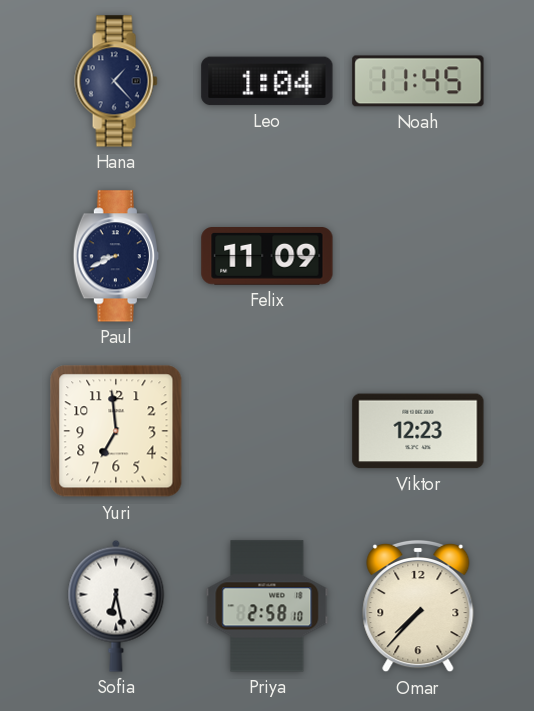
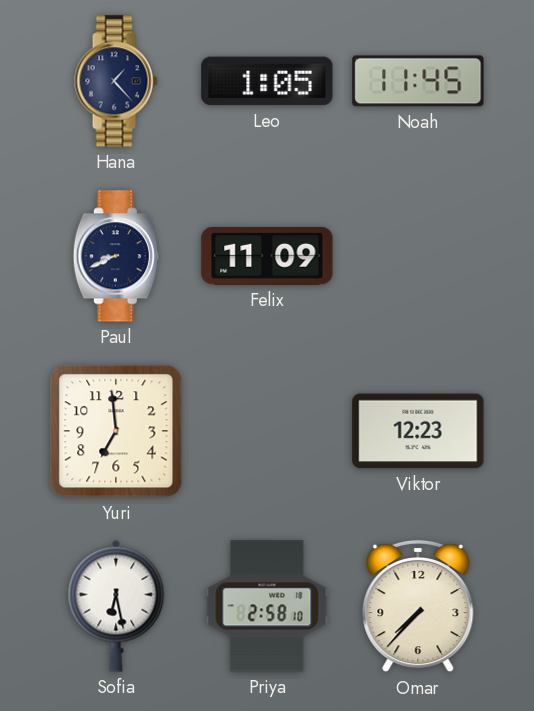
Leo: 1:04 -> 1:05
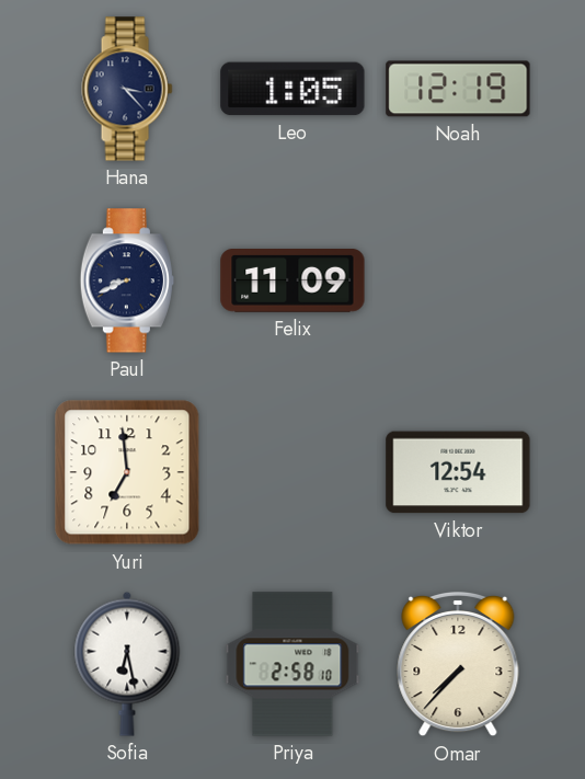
Hana: 1:23 -> 3:23
Noah: 11:45 -> 12:19
Viktor: 12:23 -> 12:54
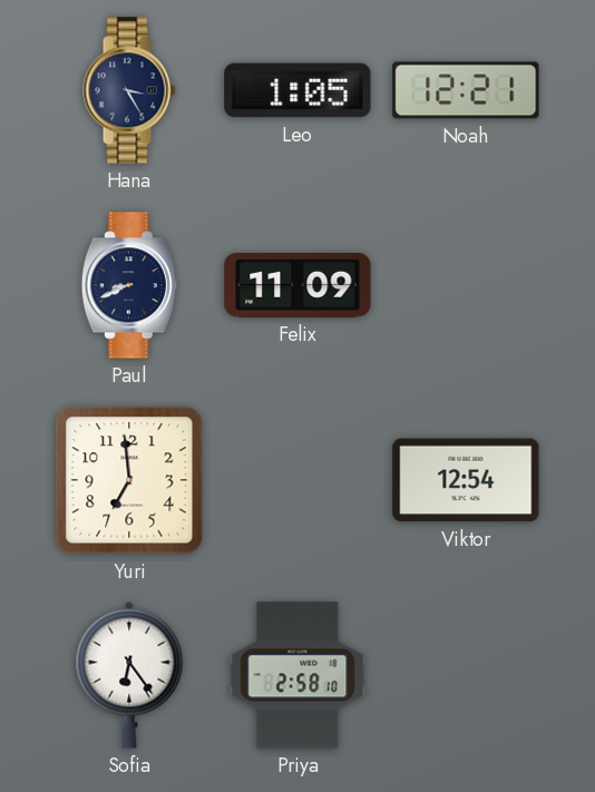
Hana: 3:23 -> 3:25
Noah: 12:19 -> 12:21
Sofia: 6:28 -> 6:24
Omar: 7:37 -> none
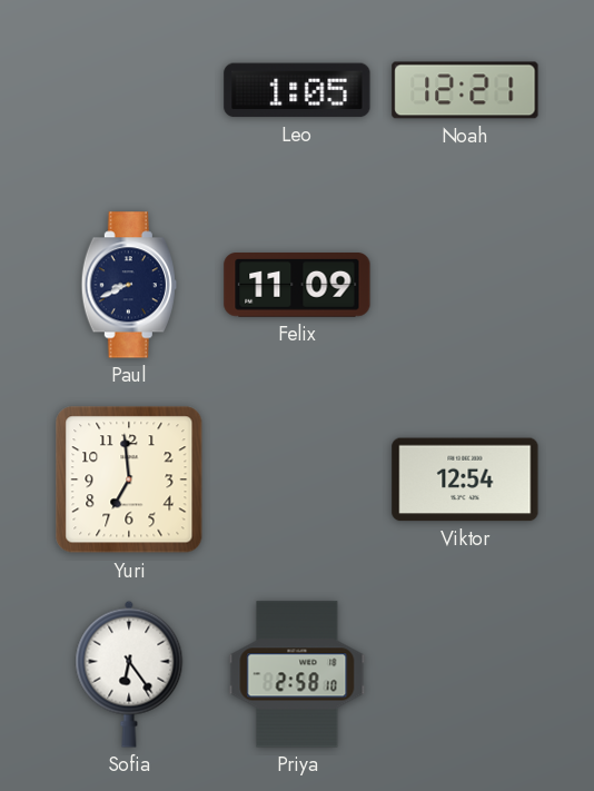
Hana: 3:25 -> none
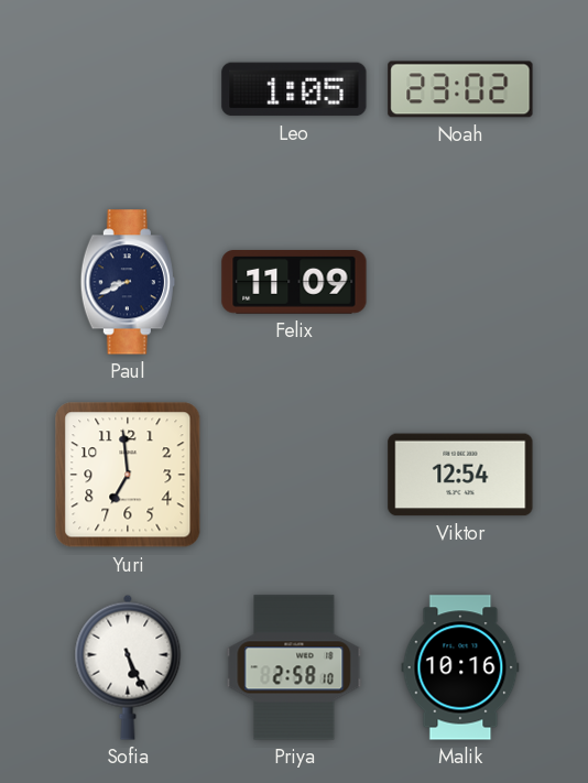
Noah: 12:21 -> 23:02
Sofia: 6:24 -> 5:26
Malik: none -> 10:16
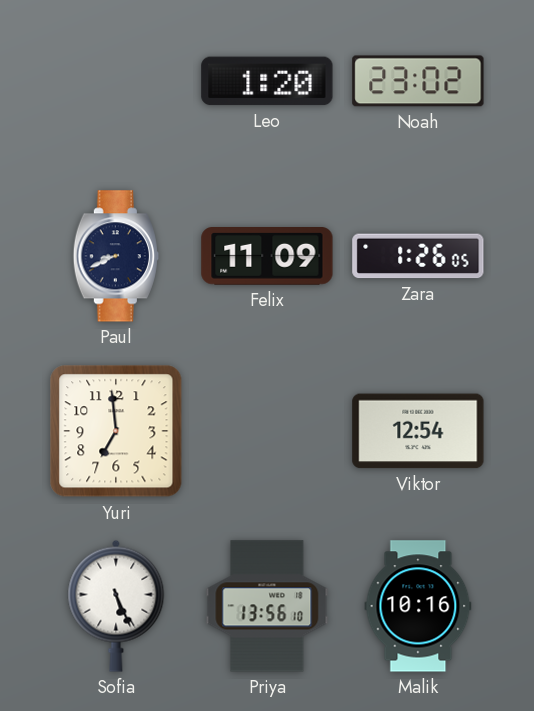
Leo: 1:05 -> 1:20
Zara: none -> 1:26
Priya: 2:58 -> 13:56
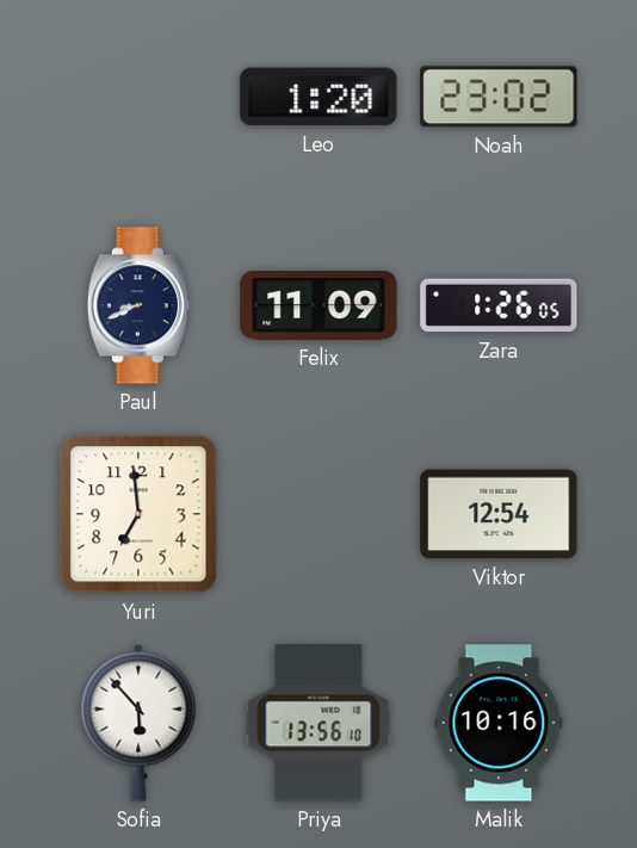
Sofia: 5:26 -> 5:53
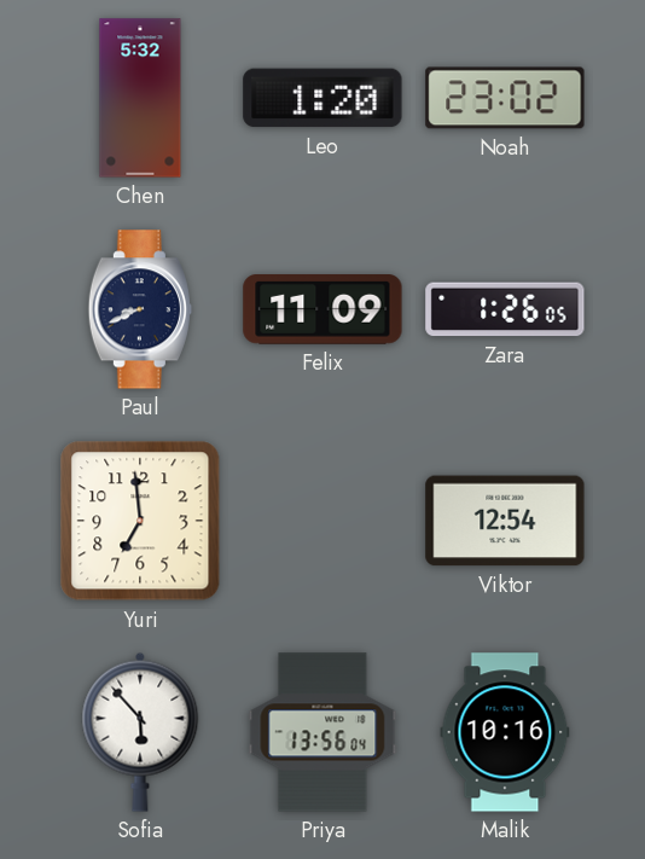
Chen: none -> 5:32
Priya: 13:56:10 -> 13:56:04
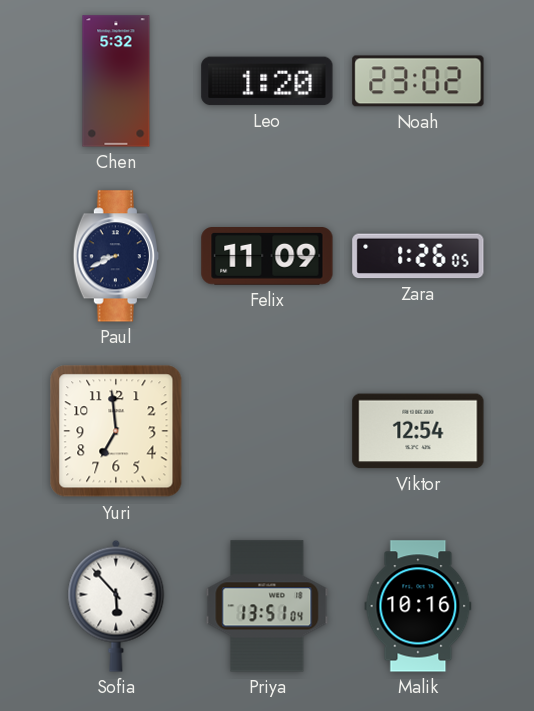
Priya: 13:56 -> 13:51
